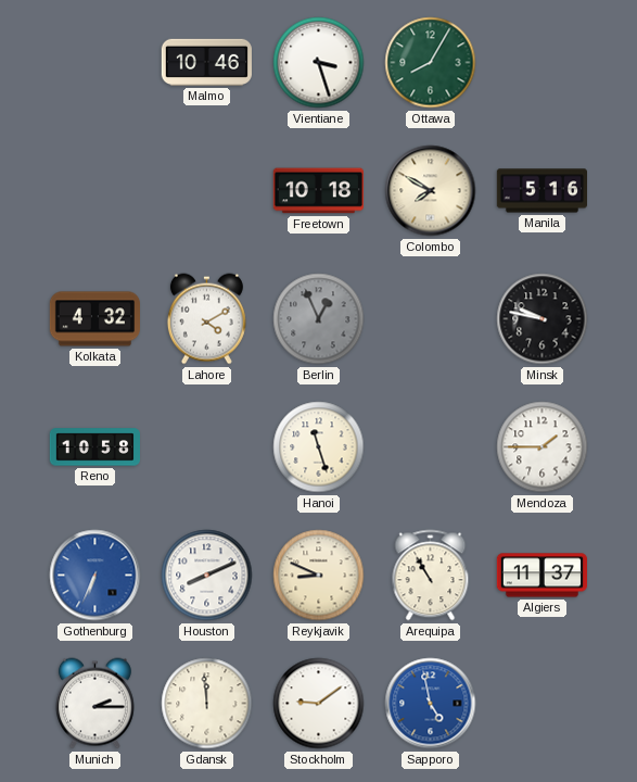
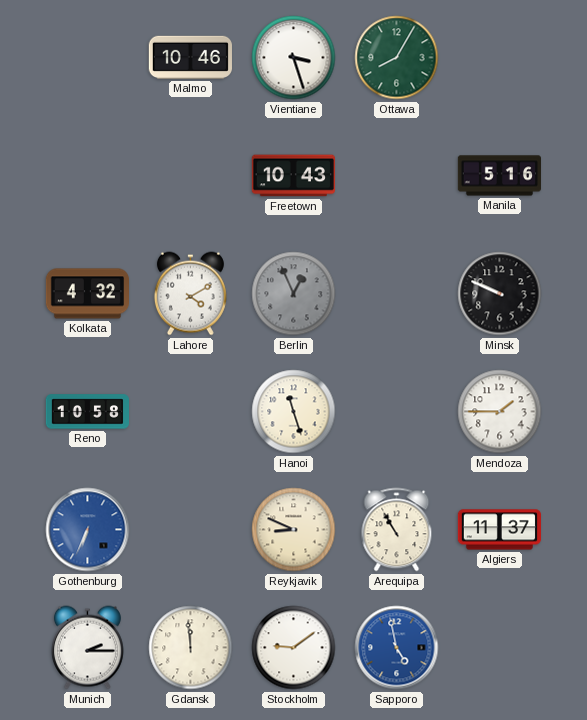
Freetown: 10:18 -> 10:43
Colombo: 7:50 -> none
Minsk: 9:47 -> 9:49
Houston: 8:11 -> none
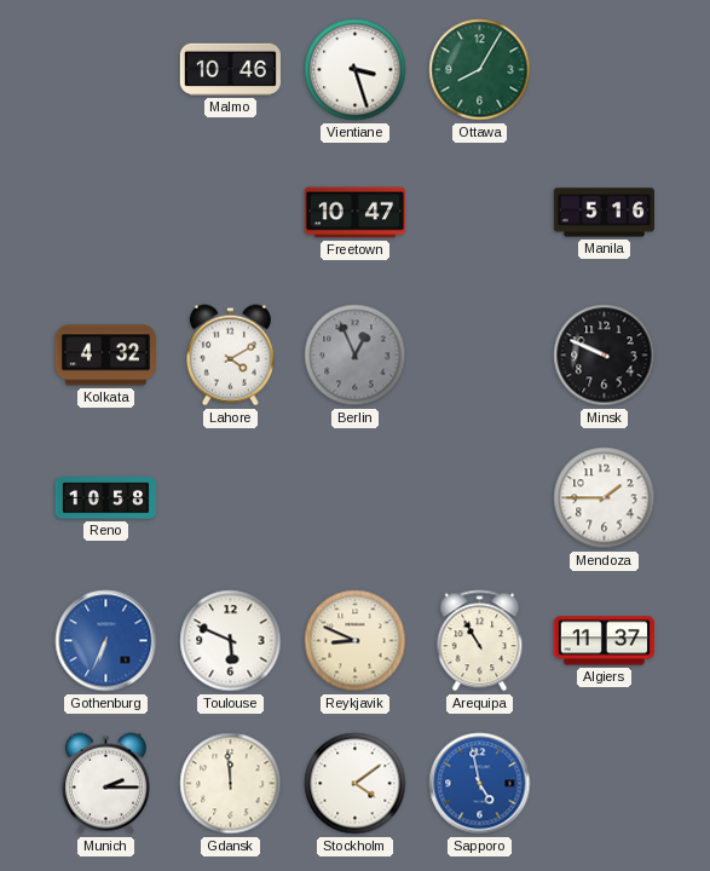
Freetown: 10:43 -> 10:47
Hanoi: 11:27 -> none
Toulouse: none -> 5:49
Stockholm: 9:09 -> 4:09
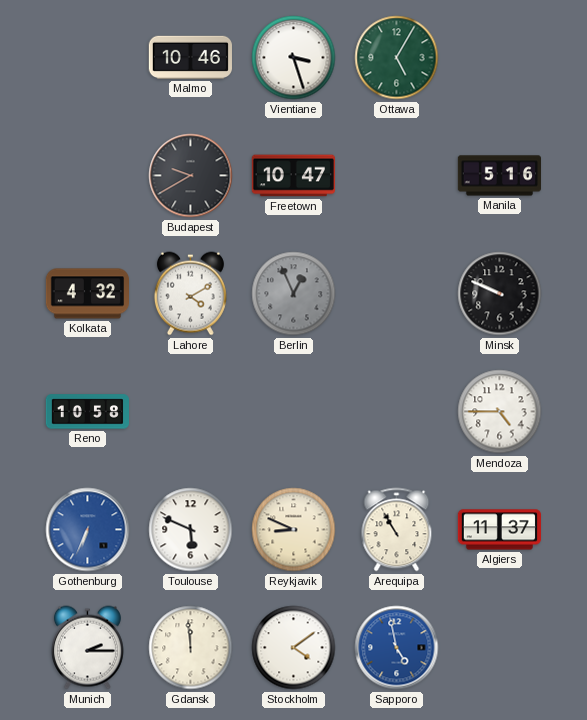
Ottawa: 8:05 -> 5:05
Budapest: none -> 9:40
Mendoza: 1:45 -> 4:45
